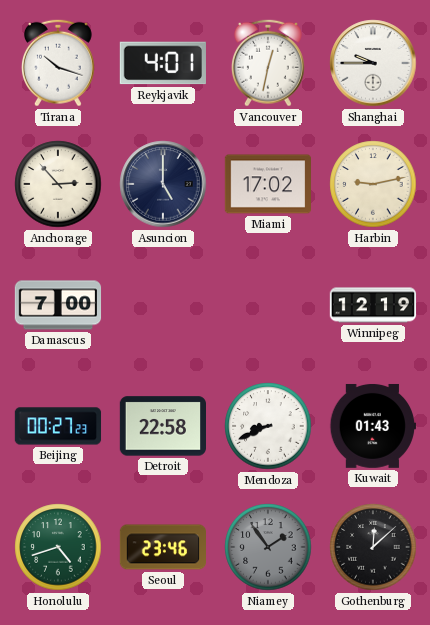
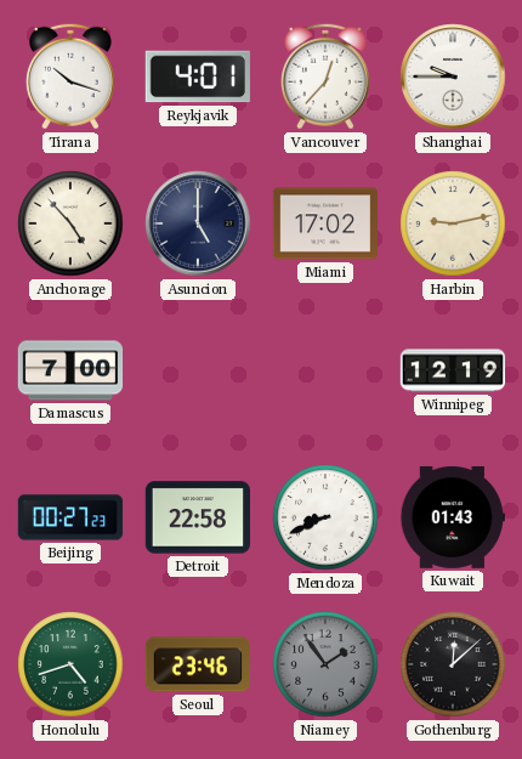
Vancouver: 12:32 -> 12:37
Anchorage: 2:53 -> 4:53
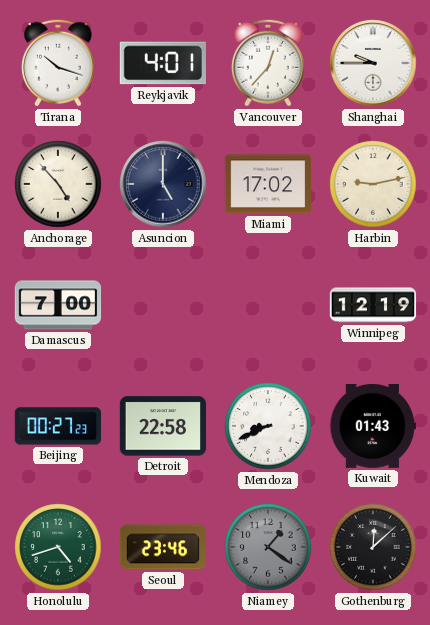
Niamey: 1:54 -> 1:21
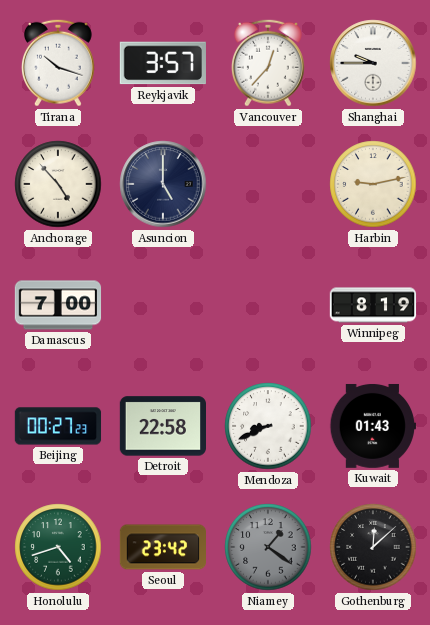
Reykjavik: 4:01 -> 3:57
Miami: 17:02 -> none
Winnipeg: 12:19 -> 8:19
Seoul: 23:46 -> 23:42
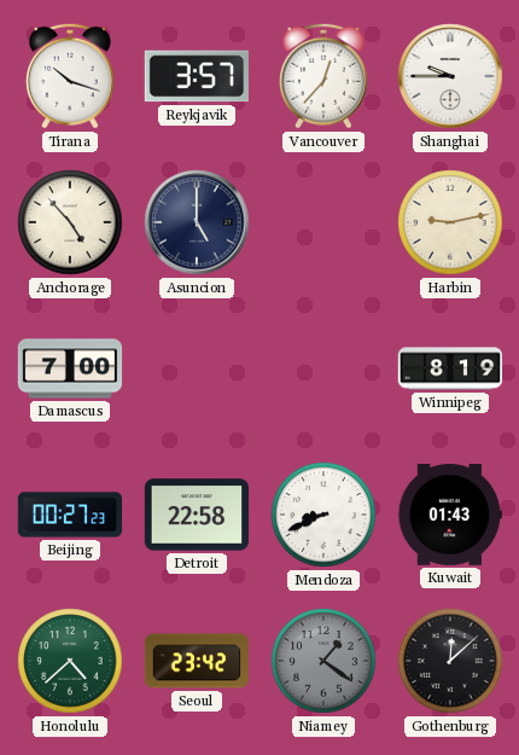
Honolulu: 4:42 -> 4:38
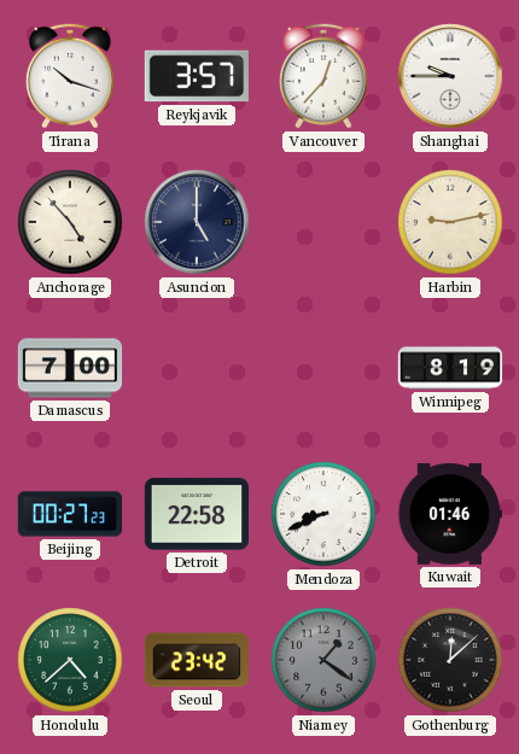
Kuwait: 01:43 -> 01:46
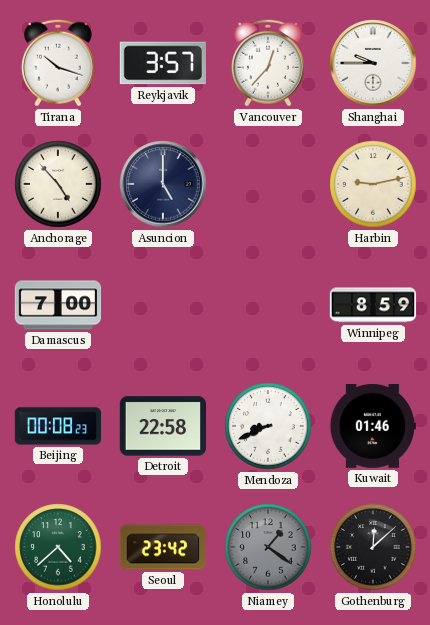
Winnipeg: 8:19 -> 8:59
Beijing: 00:27 -> 00:08
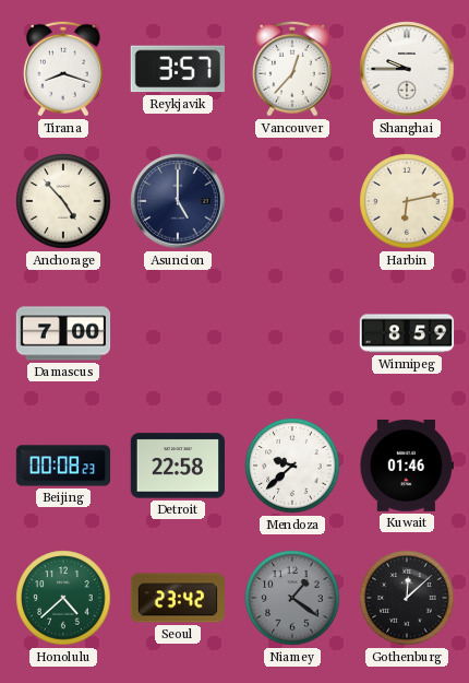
Tirana: 10:18 -> 8:18
Harbin: 9:13 -> 6:13
Mendoza: 8:41 -> 9:38
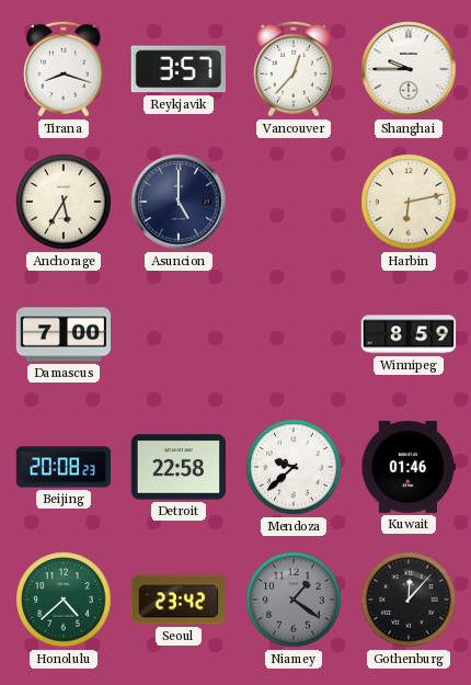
Anchorage: 4:53 -> 5:35
Beijing: 00:08 -> 20:08
Gothenburg: 12:08 -> 12:07
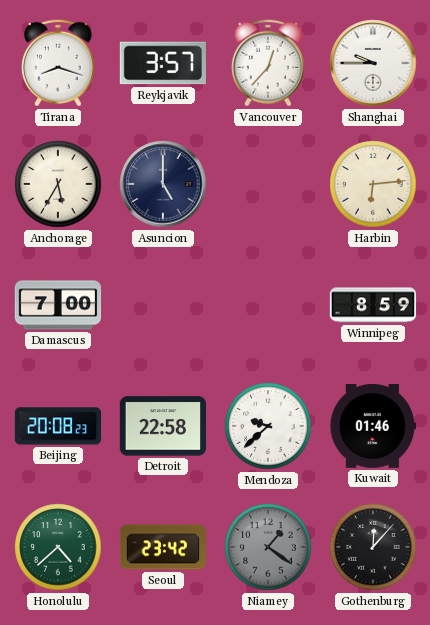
Harbin: 6:13 -> 6:14
